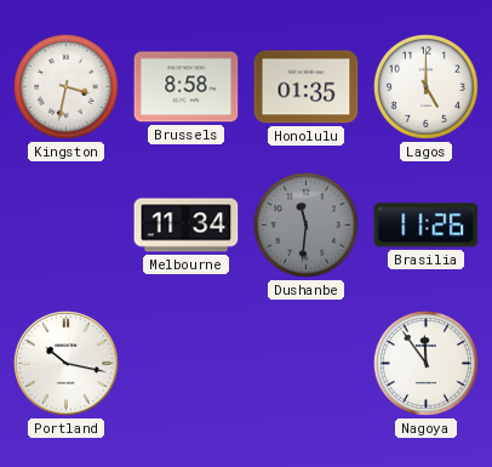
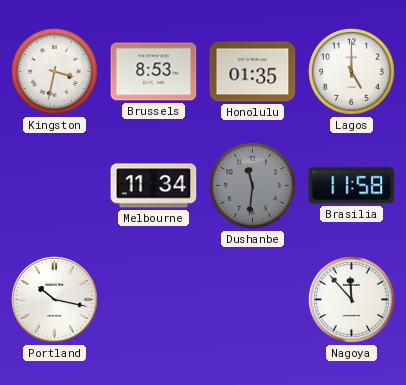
Brussels: 8:58 -> 8:53
Brasilia: 11:26 -> 11:58
Nagoya: 11:54 -> 11:53
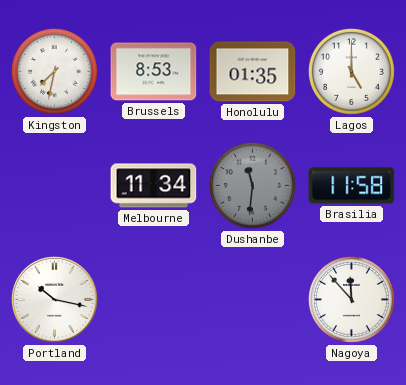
Kingston: 3:32 -> 7:32
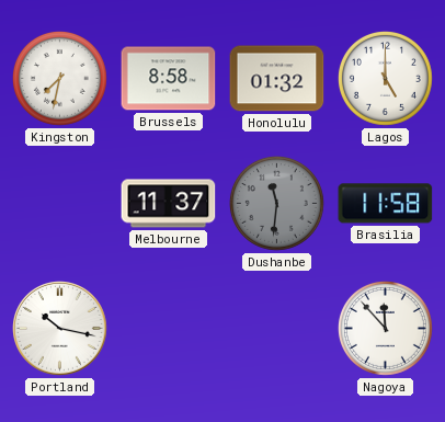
Brussels: 8:53 -> 8:58
Honolulu: 01:35 -> 01:32
Melbourne: 11:34 -> 11:37
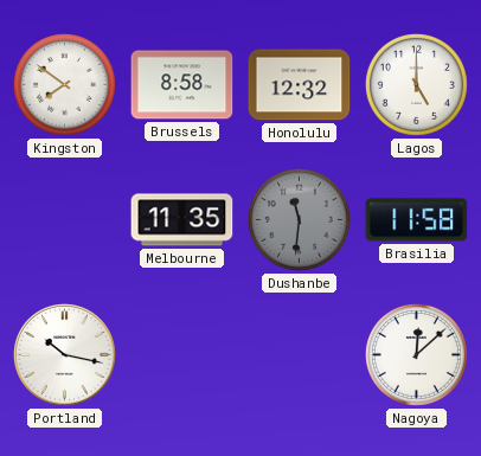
Kingston: 7:32 -> 7:51
Honolulu: 01:32 -> 12:32
Melbourne: 11:37 -> 11:35
Nagoya: 11:53 -> 12:08
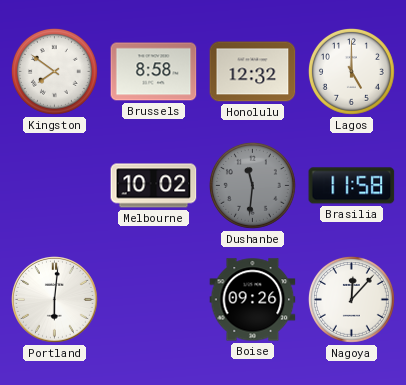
Melbourne: 11:35 -> 10:02
Portland: 10:17 -> 6:01
Boise: none -> 09:26
Nagoya: 12:08 -> 12:07
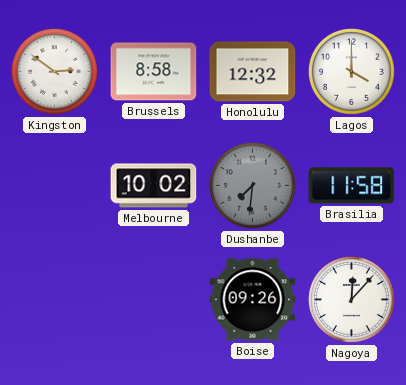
Kingston: 7:51 -> 2:51
Lagos: 5:00 -> 4:00
Dushanbe: 11:31 -> 7:31
Portland: 6:01 -> none
